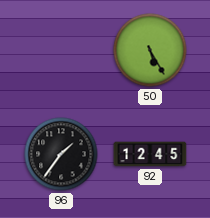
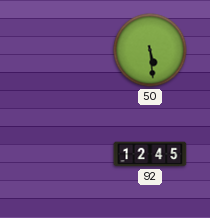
50: 5:25 -> 5:29
96: 1:36 -> none
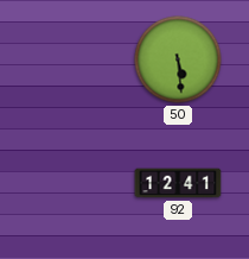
92: 12:45 -> 12:41
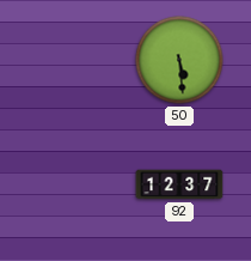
92: 12:41 -> 12:37
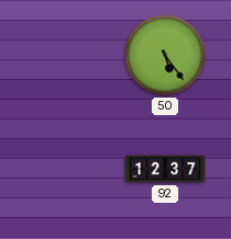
50: 5:29 -> 5:24
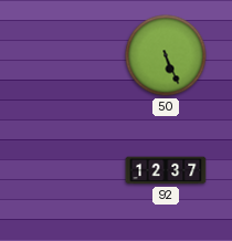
50: 5:24 -> 5:26
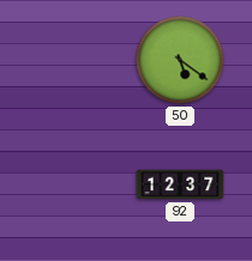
50: 5:26 -> 5:21
